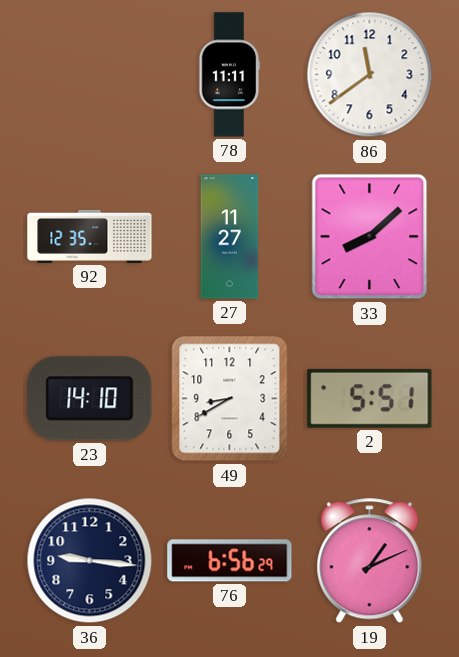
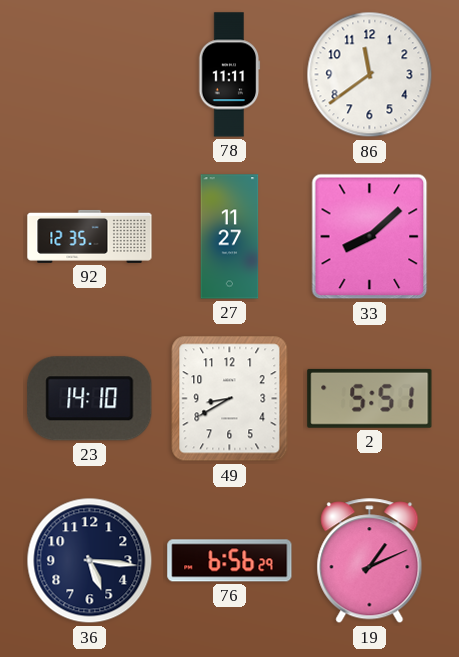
36: 9:16 -> 5:16
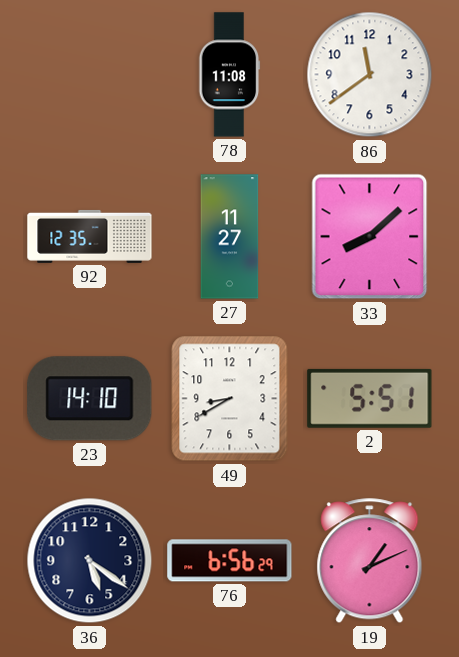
78: 11:11 -> 11:08
36: 5:16 -> 5:21
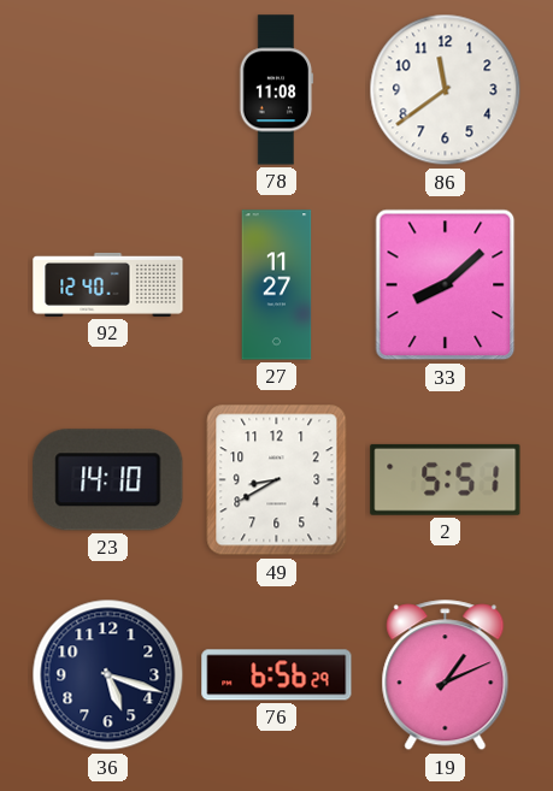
92: 12:35 -> 12:40
36: 5:21 -> 5:18
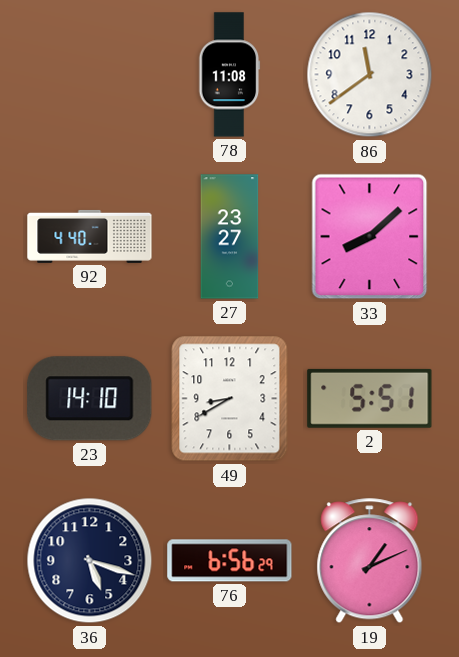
92: 12:40 -> 4:40
27: 11:27 -> 23:27
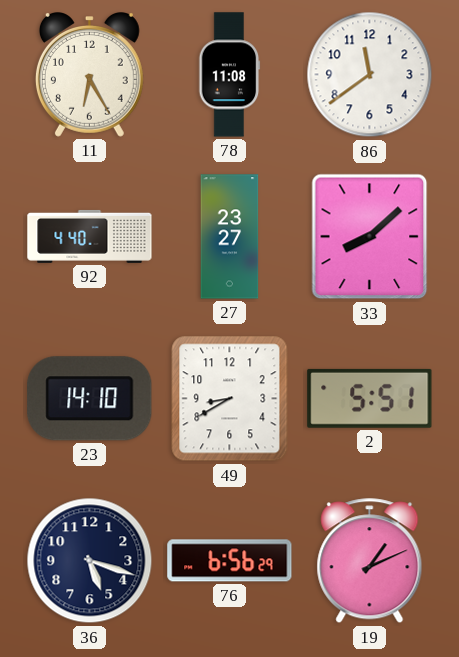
11: none -> 6:25
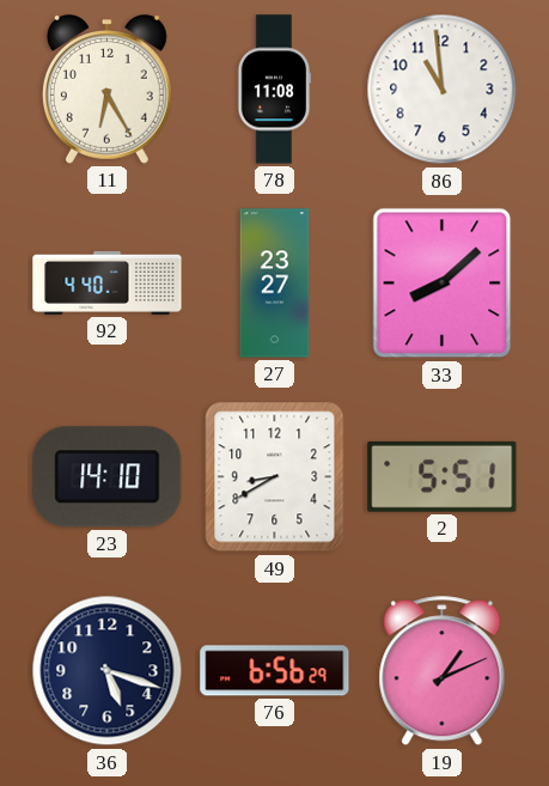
86: 11:39 -> 10:59
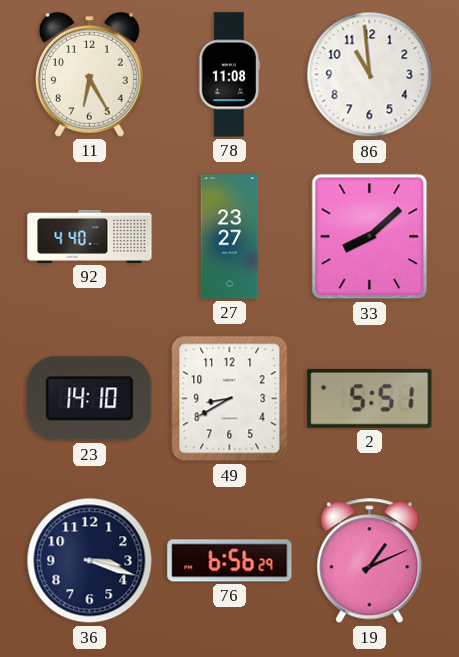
36: 5:18 -> 3:18
